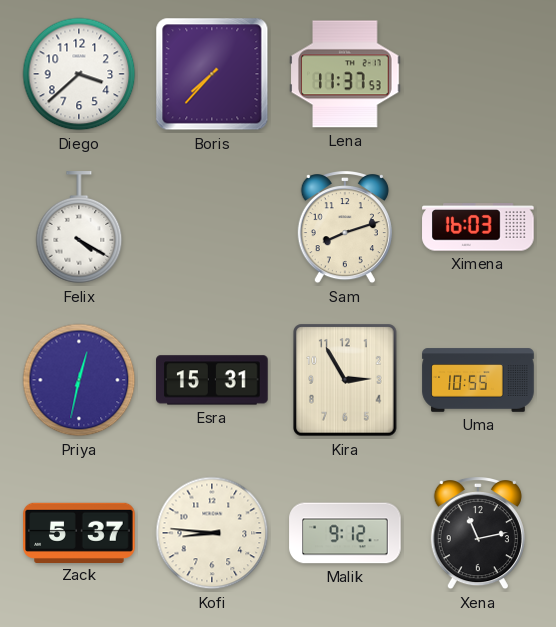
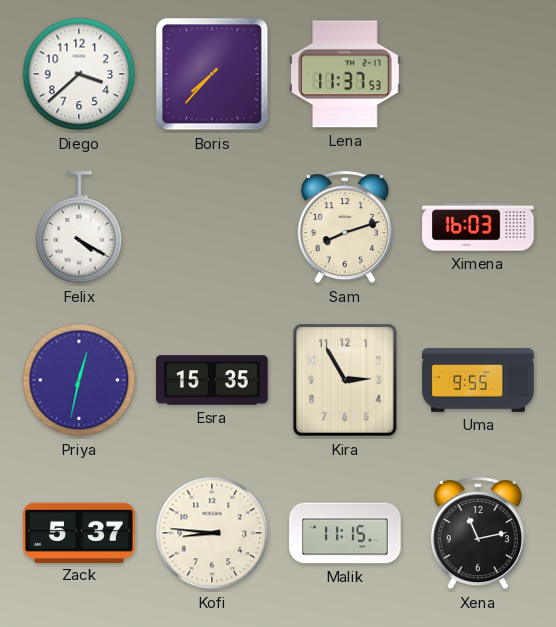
Esra: 15:31 -> 15:35
Uma: 10:55 -> 9:55
Malik: 9:12 -> 11:15
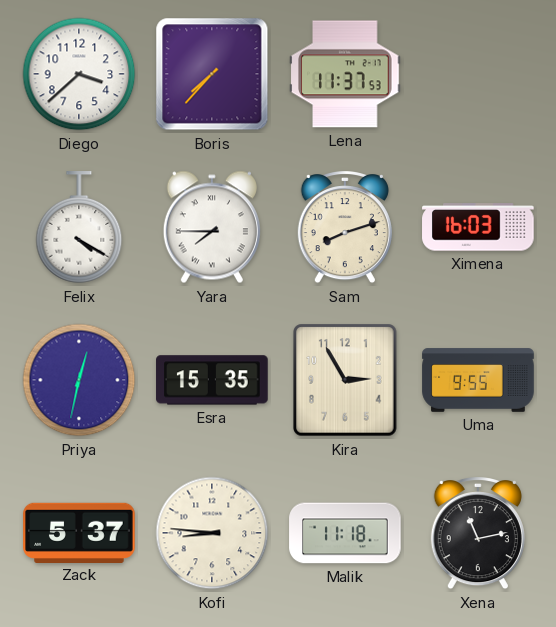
Yara: none -> 7:45
Malik: 11:15 -> 11:18
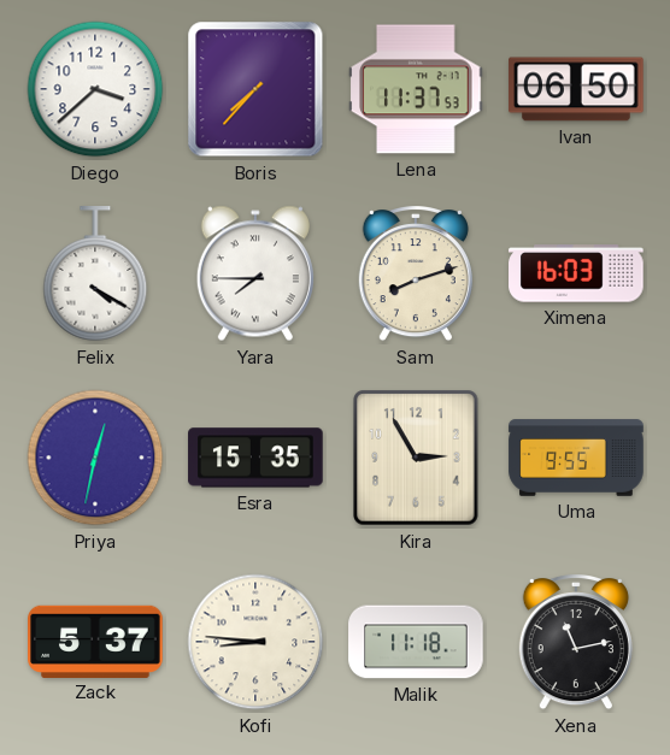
Ivan: none -> 06:50
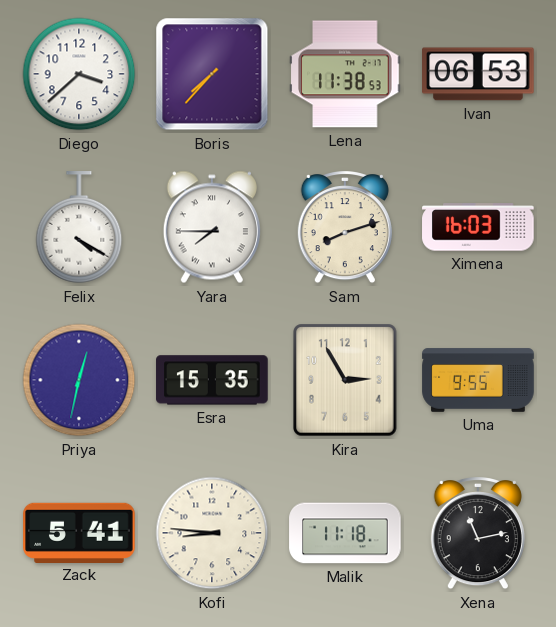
Lena: 11:37 -> 11:38
Ivan: 06:50 -> 06:53
Zack: 5:37 -> 5:41
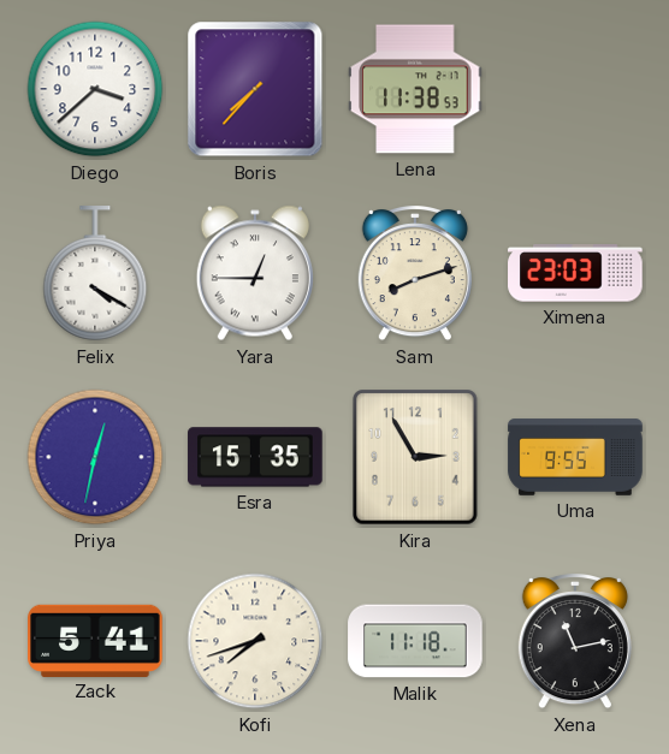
Ivan: 06:53 -> none
Yara: 7:45 -> 12:45
Ximena: 16:03 -> 23:03
Kofi: 8:46 -> 7:42
